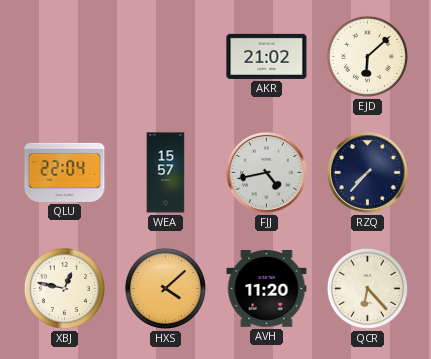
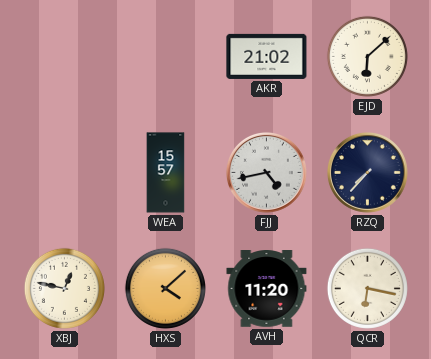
QLU: 22:04 -> none
QCR: 6:23 -> 6:17
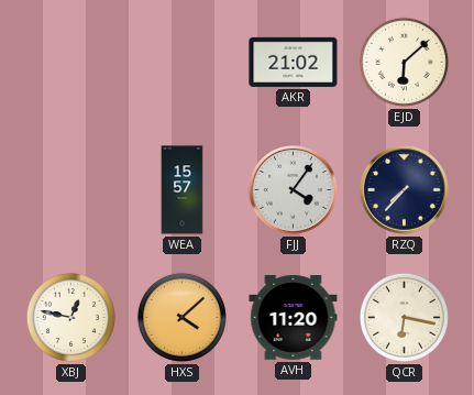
FJJ: 4:43 -> 4:06
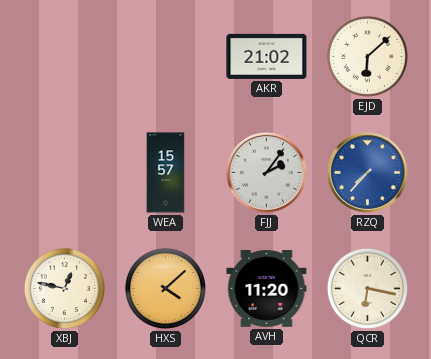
FJJ: 4:06 -> 2:06
RZQ dial: navy -> blue
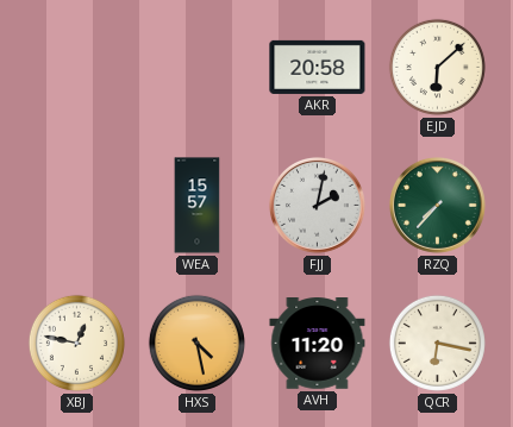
AKR: 21:02 -> 20:58
FJJ: 2:06 -> 2:02
RZQ dial: blue -> green
HXS: 4:08 -> 4:28
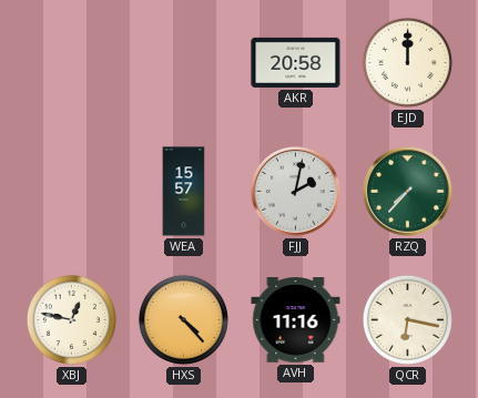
EJD: 6:08 -> 12:00
HXS: 4:28 -> 4:23
AVH: 11:20 -> 11:16
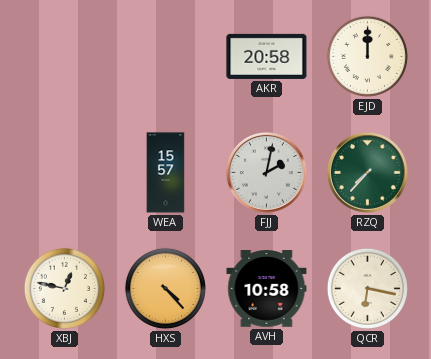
AVH: 11:16 -> 10:58
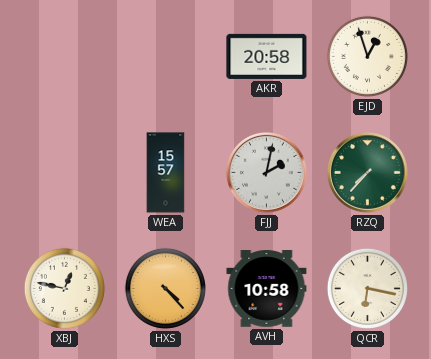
EJD: 12:00 -> 12:57
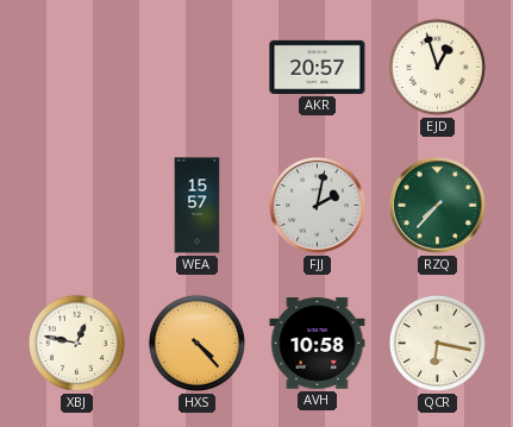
AKR: 20:58 -> 20:57
